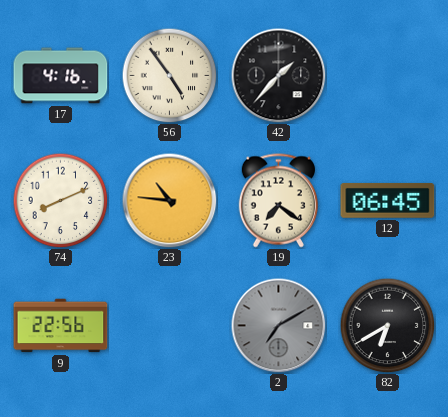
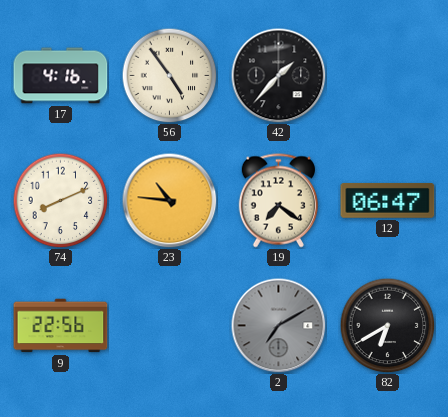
12: 06:45 -> 06:47
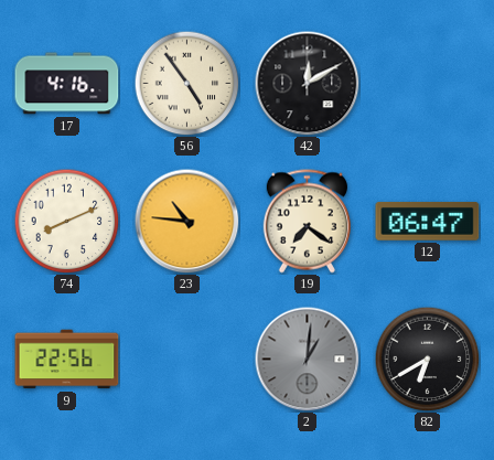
42: 1:37 -> 12:10
2: 7:10 -> 1:01
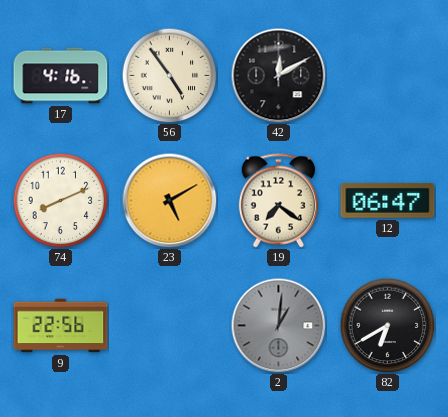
23: 10:46 -> 5:10
